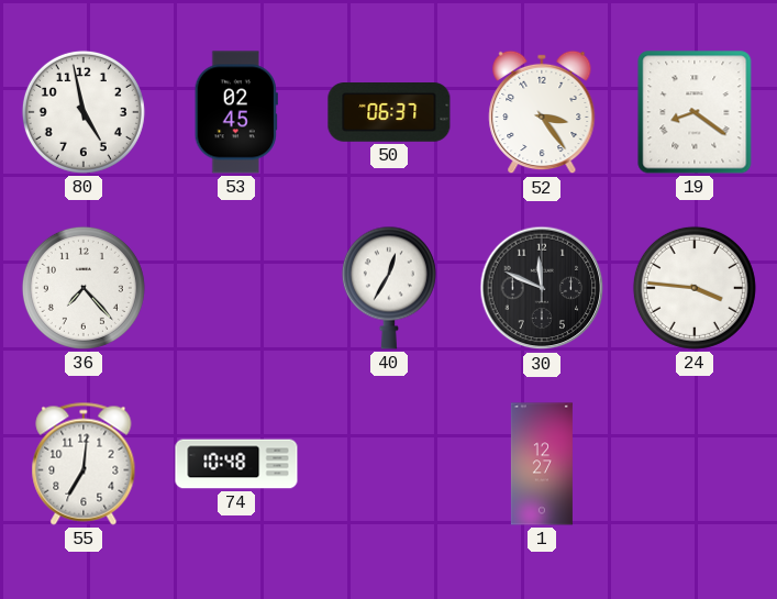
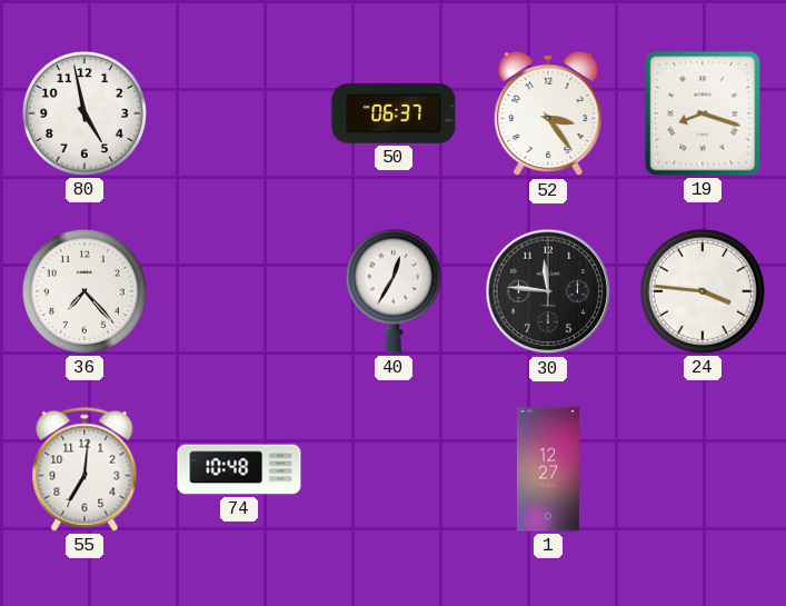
53: 02:45 -> none
19: 8:21 -> 8:18
30: 11:49 -> 11:46
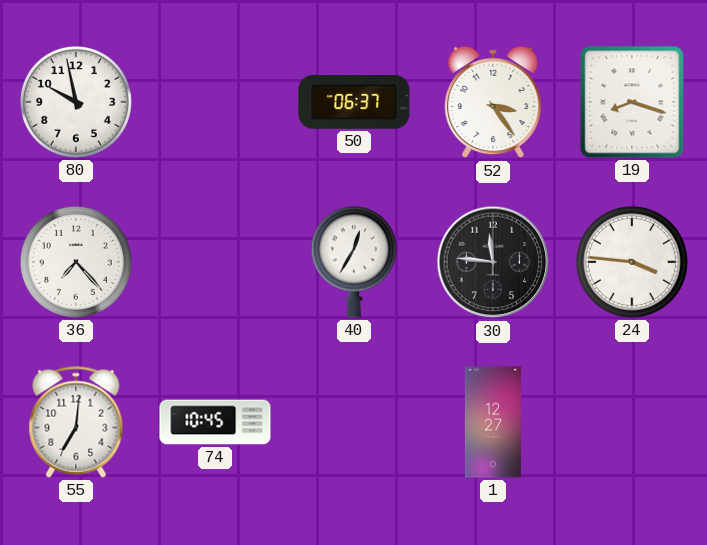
80: 4:58 -> 9:58
74: 10:48 -> 10:45
